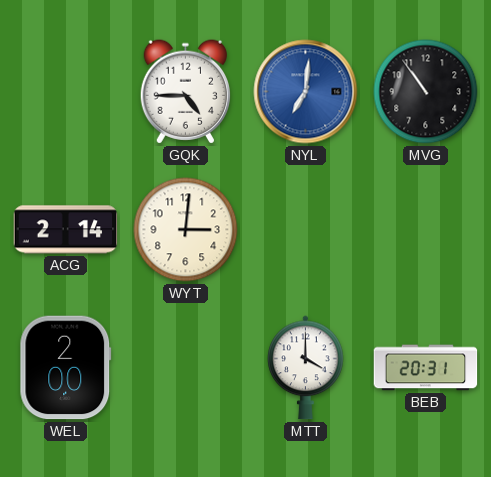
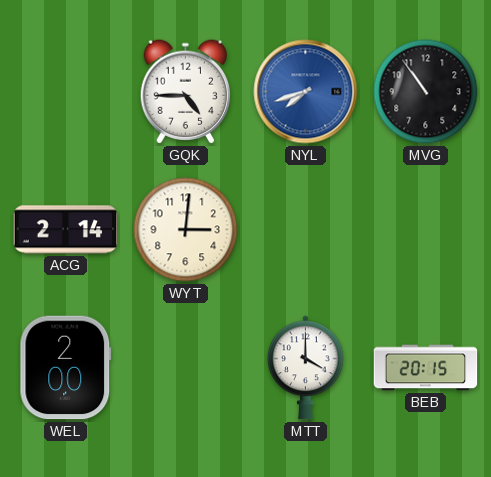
NYL: 7:01 -> 7:42
BEB: 20:31 -> 20:15
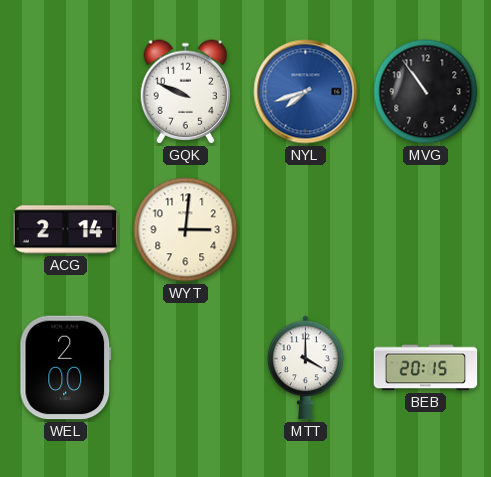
GQK: 4:45 -> 9:49
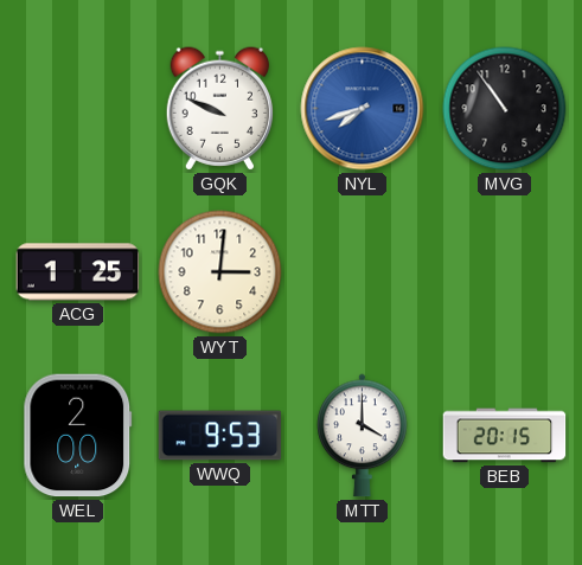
ACG: 2:14 -> 1:25
WWQ: none -> 9:53
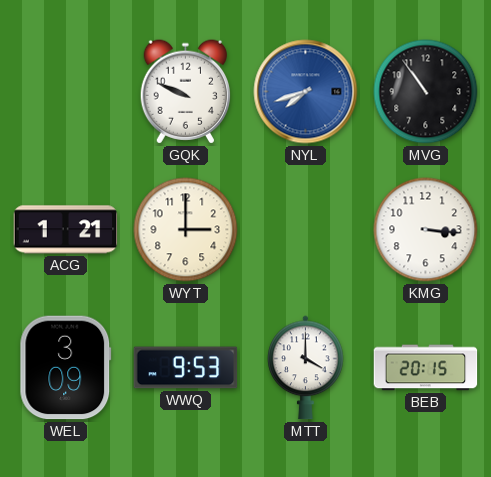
ACG: 1:25 -> 1:21
WYT: 3:01 -> 3:00
KMG: none -> 3:16
WEL: 2:00 -> 3:09
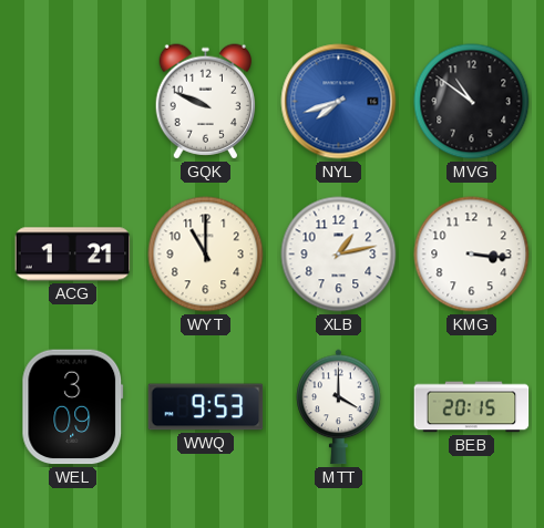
MVG: 10:54 -> 10:51
WYT: 3:00 -> 11:00
XLB: none -> 1:13
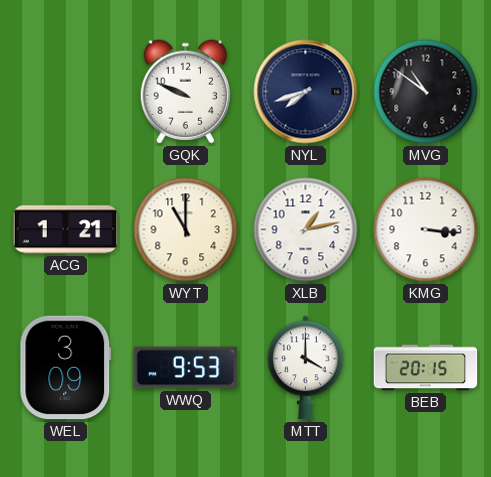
NYL dial: blue -> navy
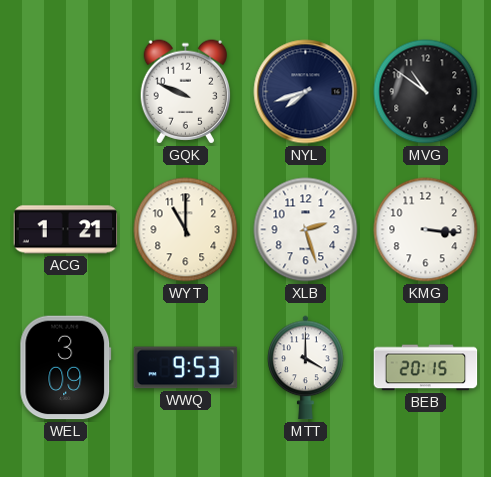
XLB: 1:13 -> 2:27
